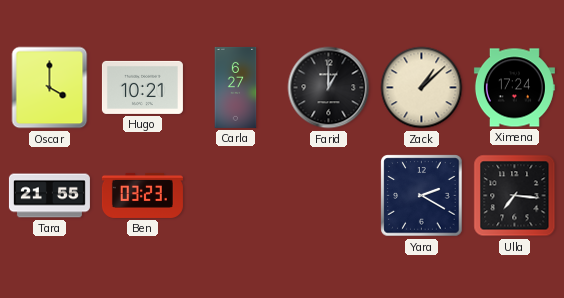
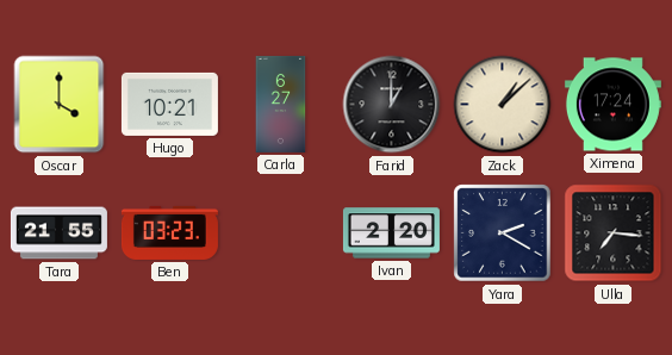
Ivan: none -> 2:20
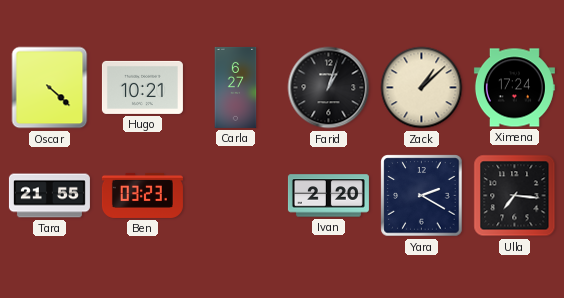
Oscar: 4:00 -> 4:22
Farid: 1:00 -> 1:03
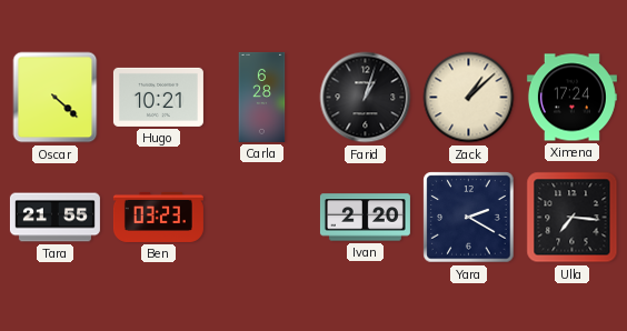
Carla: 6:27 -> 6:28
